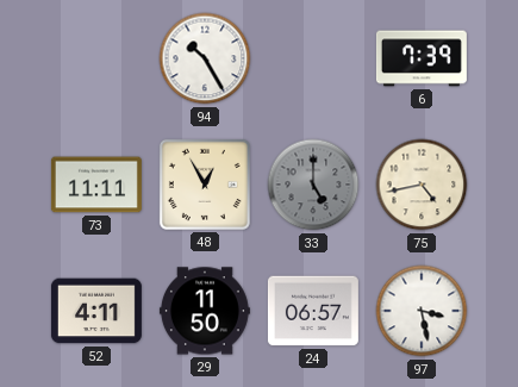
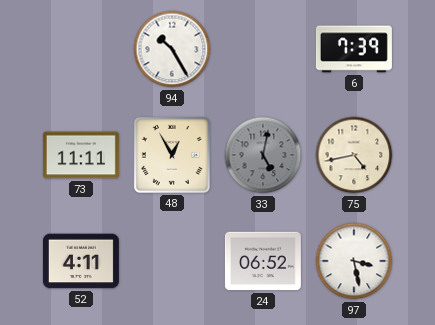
33: 5:00 -> 5:02
29: 11:50 -> none
24: 06:57 -> 06:52
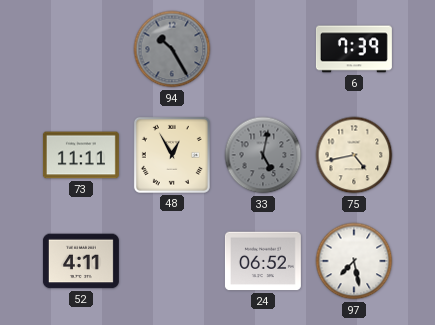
94 dial: white -> grey
97: 3:28 -> 7:28
